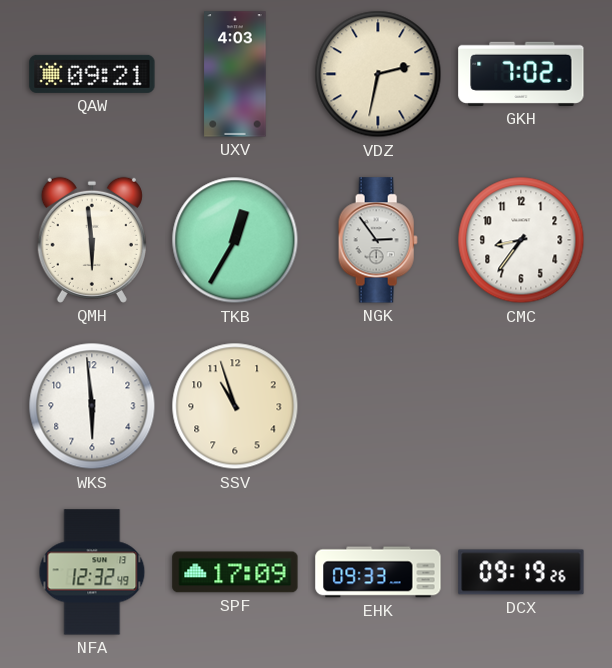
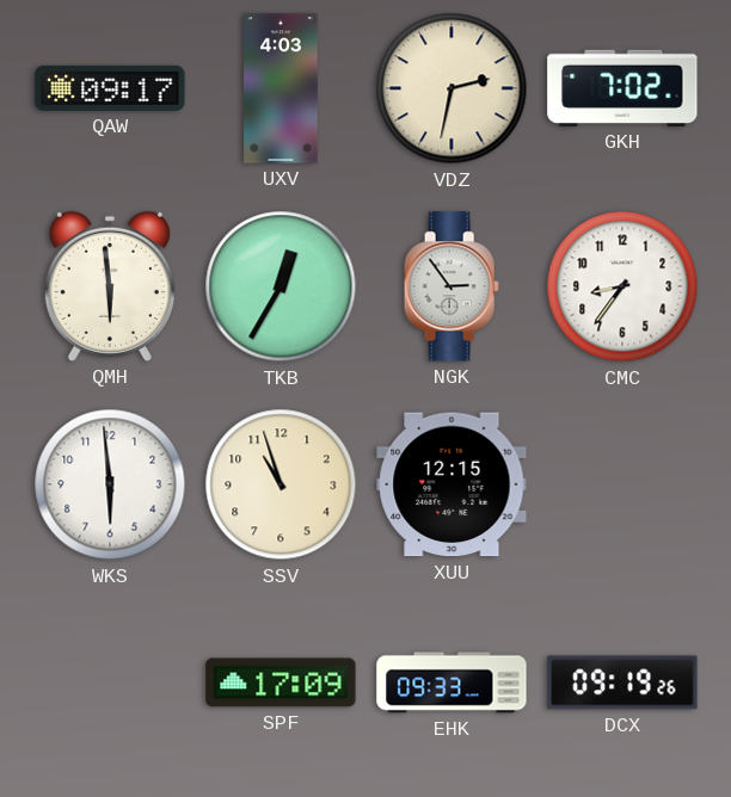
QAW: 09:21 -> 09:17
XUU: none -> 12:15
NFA: 12:32 -> none
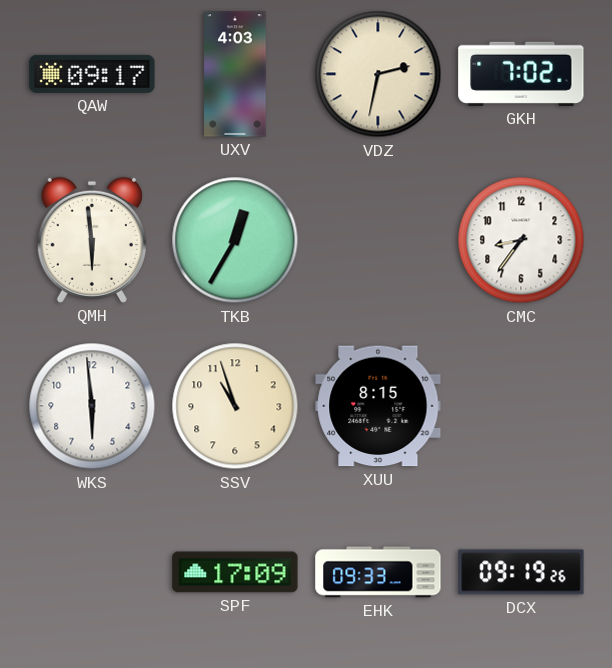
NGK: 2:54 -> none
XUU: 12:15 -> 8:15
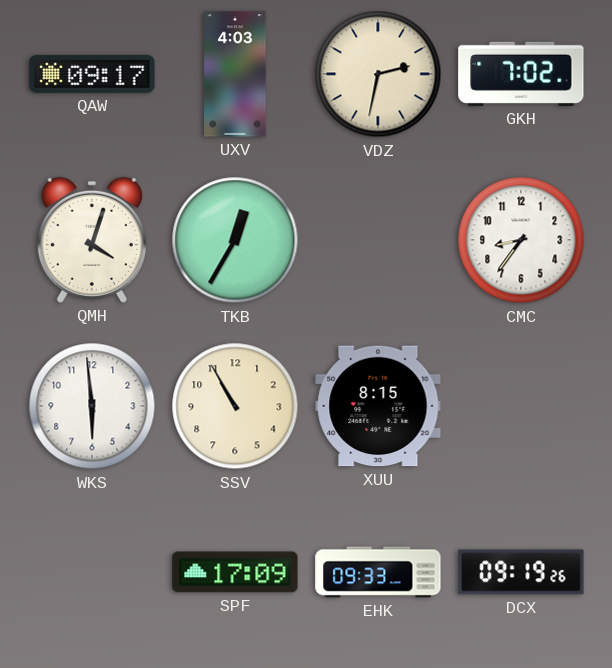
QMH: 5:59 -> 4:03
SSV: 10:57 -> 10:55
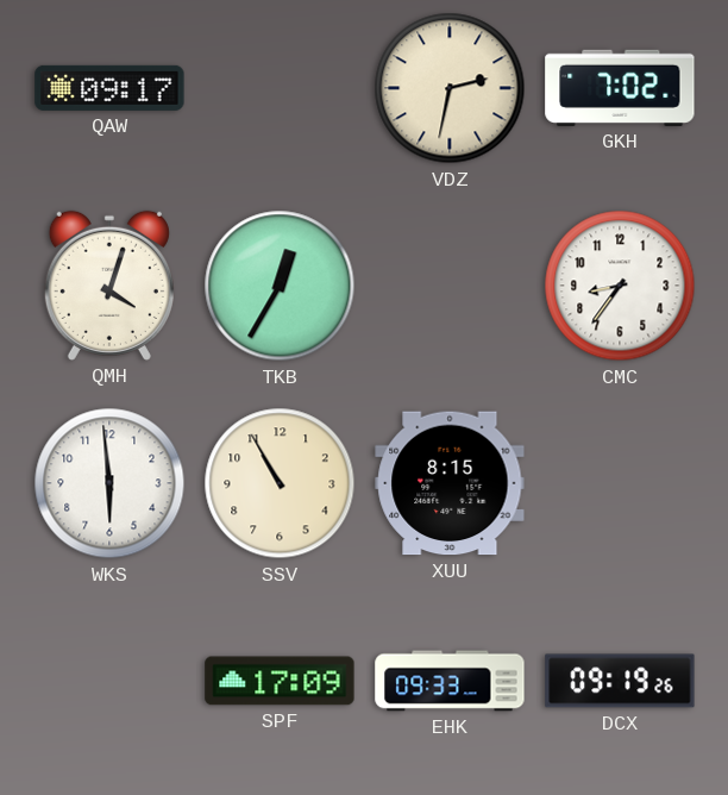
UXV: 4:03 -> none
